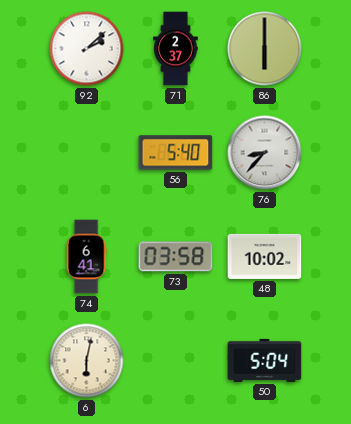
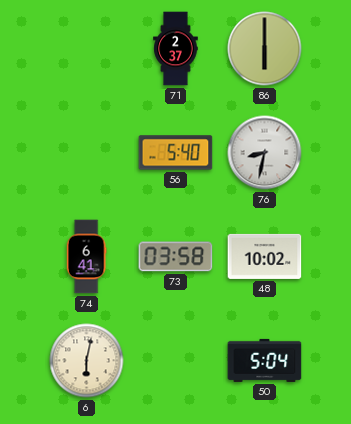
92: 2:08 -> none
76: 8:37 -> 8:32
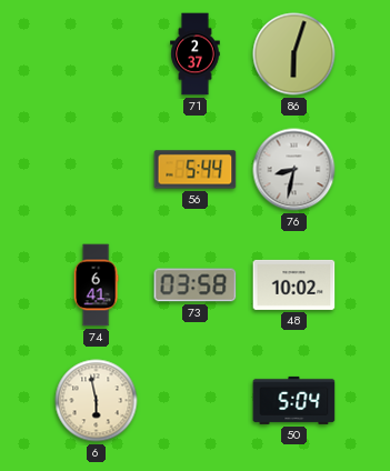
86: 6:00 -> 6:03
56: 5:40 -> 5:44
6: 6:02 -> 5:58
